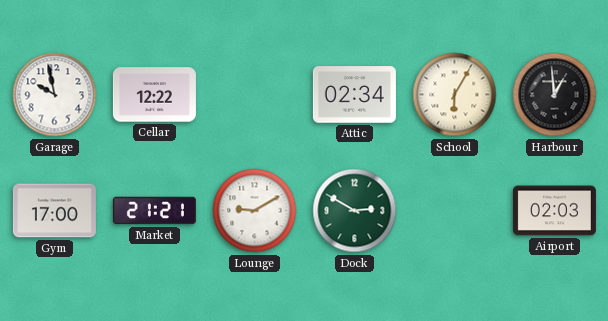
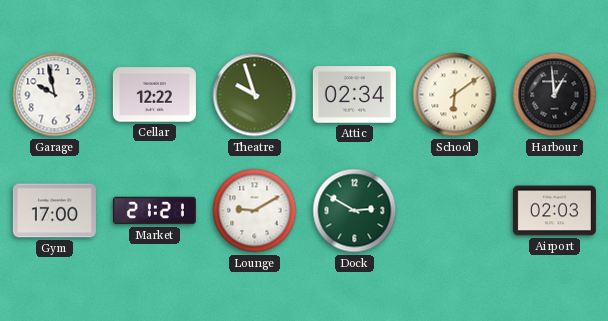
Theatre: none -> 9:57
School: 6:05 -> 6:09
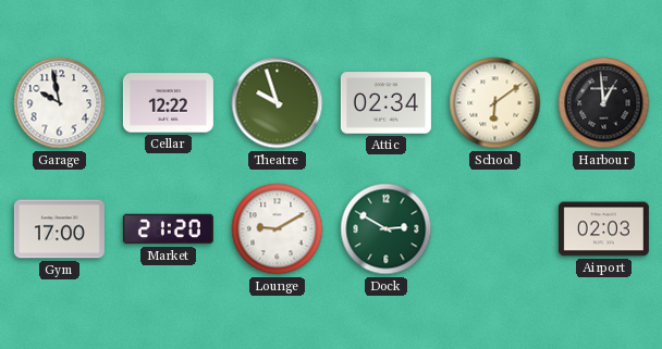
Market: 21:21 -> 21:20
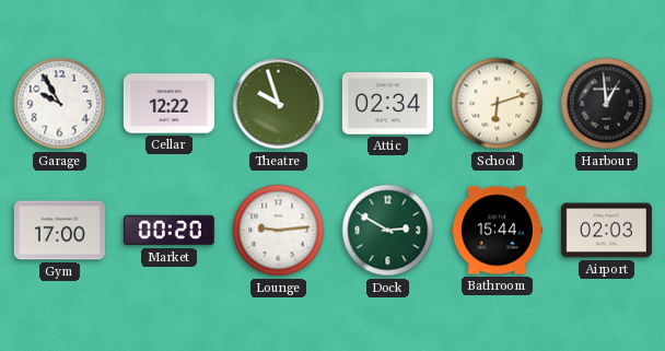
Garage: 9:58 -> 9:55
School: 6:09 -> 6:12
Market: 21:20 -> 00:20
Lounge: 9:10 -> 9:14
Bathroom: none -> 15:44
